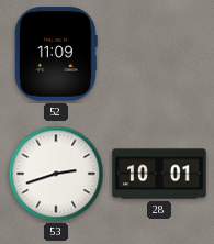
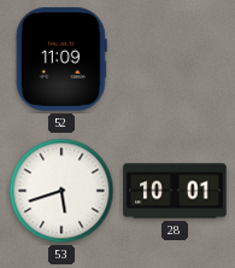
53: 2:42 -> 5:42
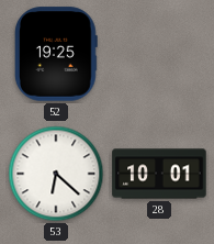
52: 11:09 -> 19:25
53: 5:42 -> 6:22
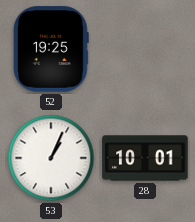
53: 6:22 -> 1:04
